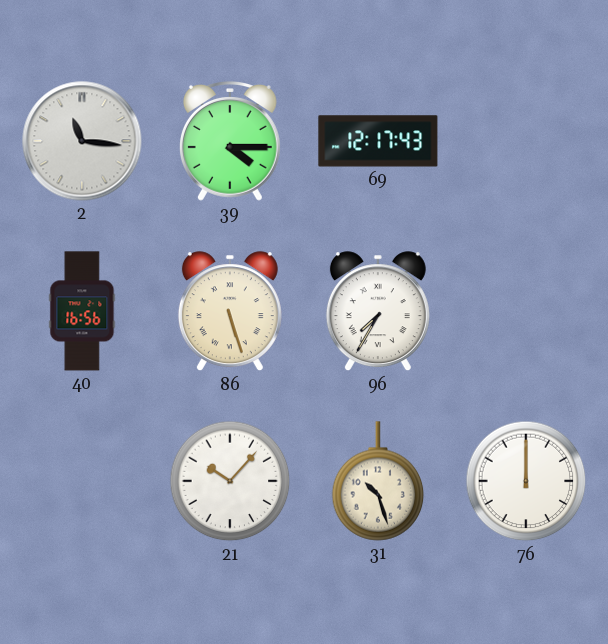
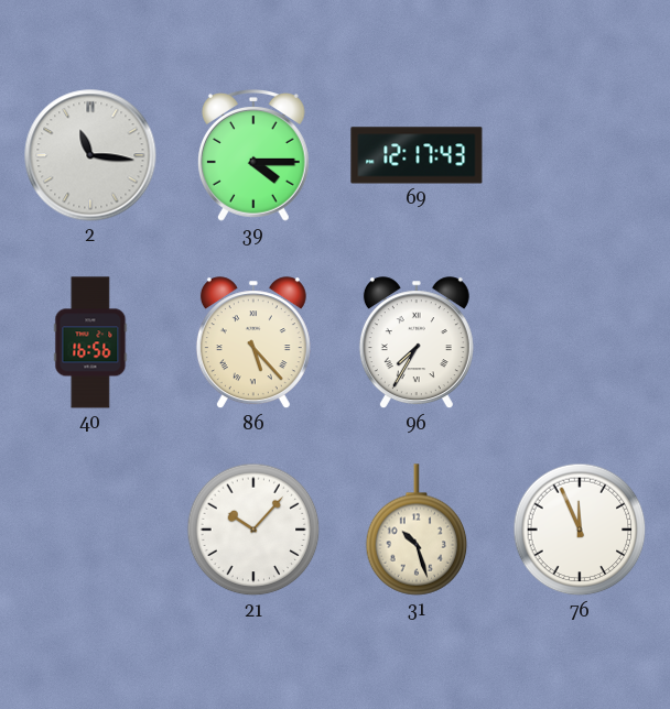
86: 5:27 -> 5:23
76: 12:00 -> 11:56
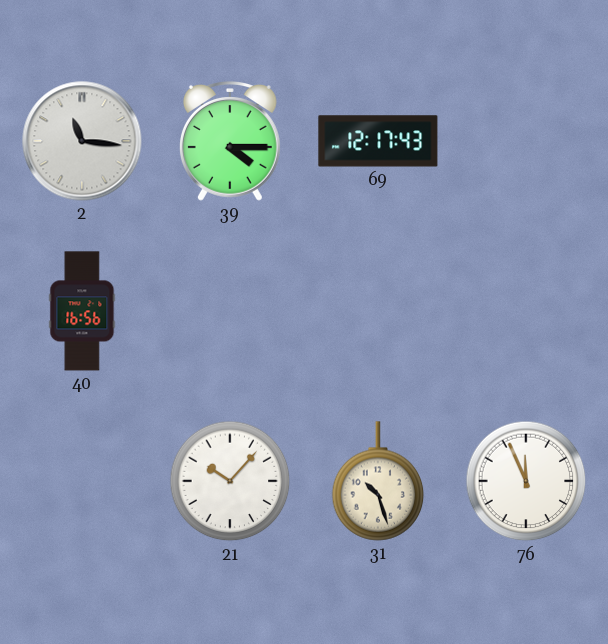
86: 5:23 -> none
96: 7:35 -> none
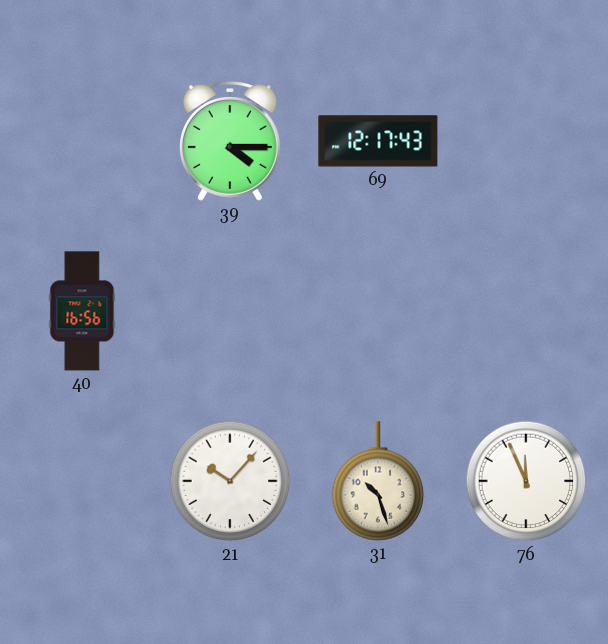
2: 11:16 -> none
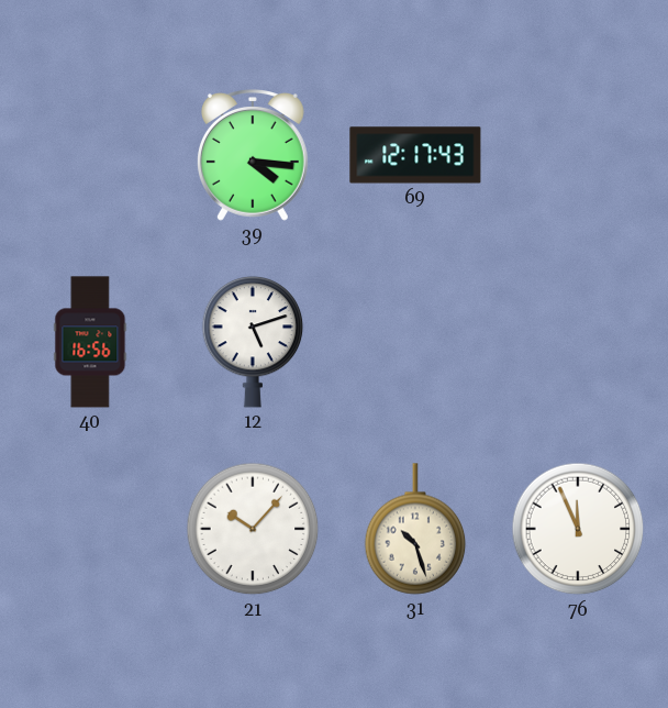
39: 4:15 -> 4:16
12: none -> 5:12
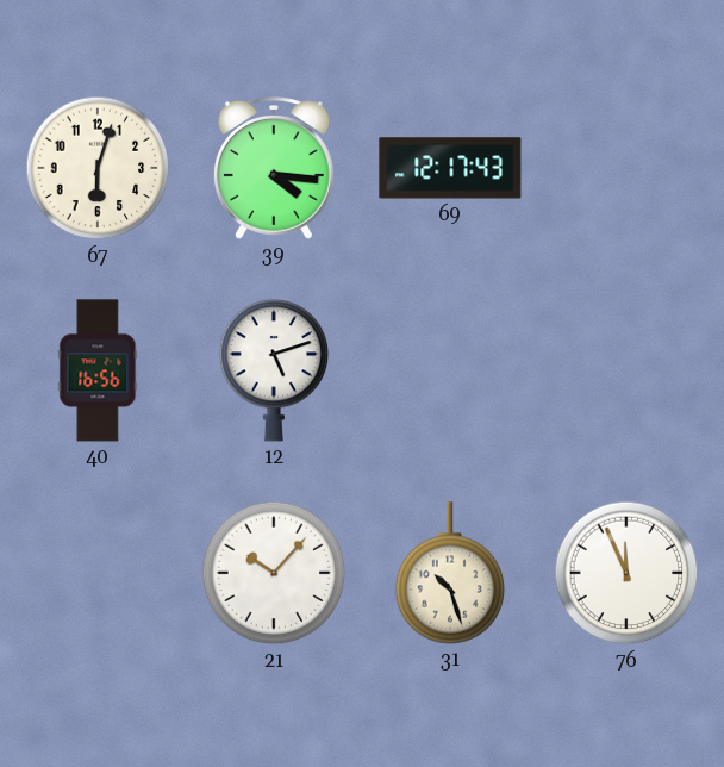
67: none -> 6:03
